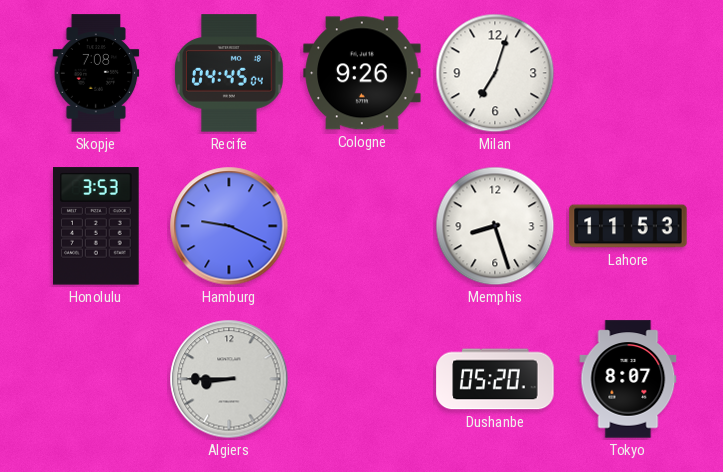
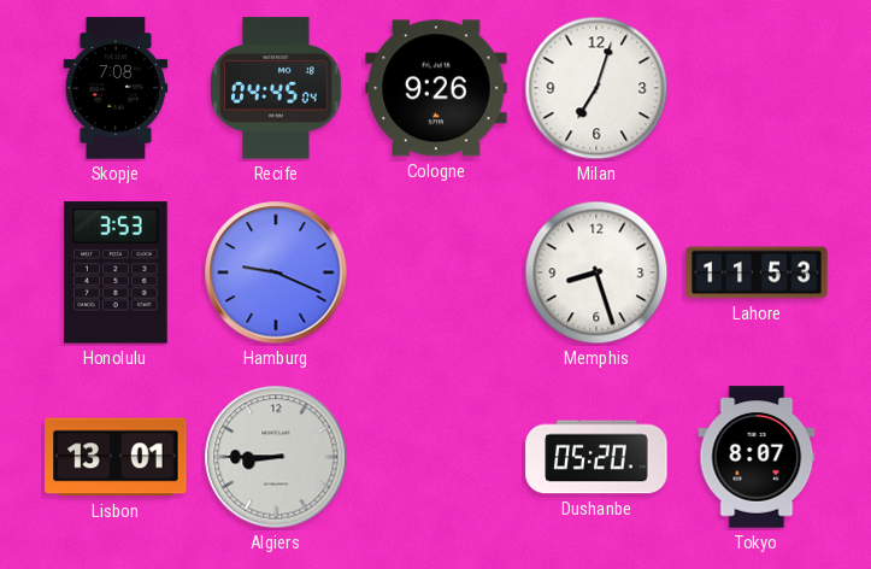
Lisbon: none -> 13:01
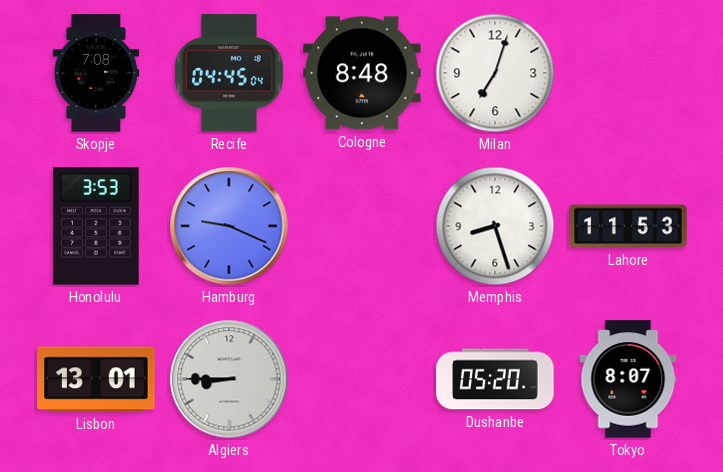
Cologne: 9:26 -> 8:48
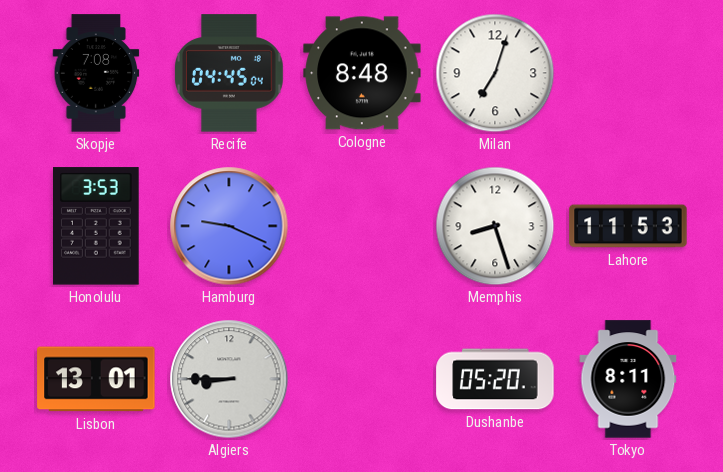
Tokyo: 8:07 -> 8:11
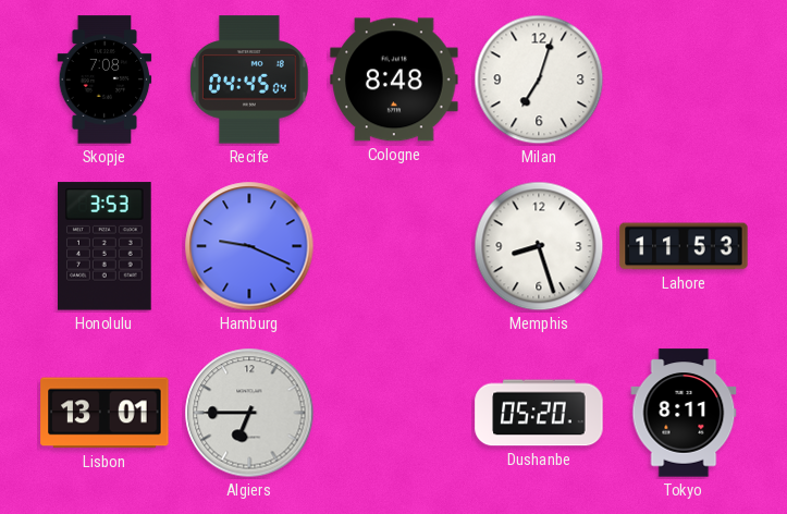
Algiers: 8:45 -> 6:45
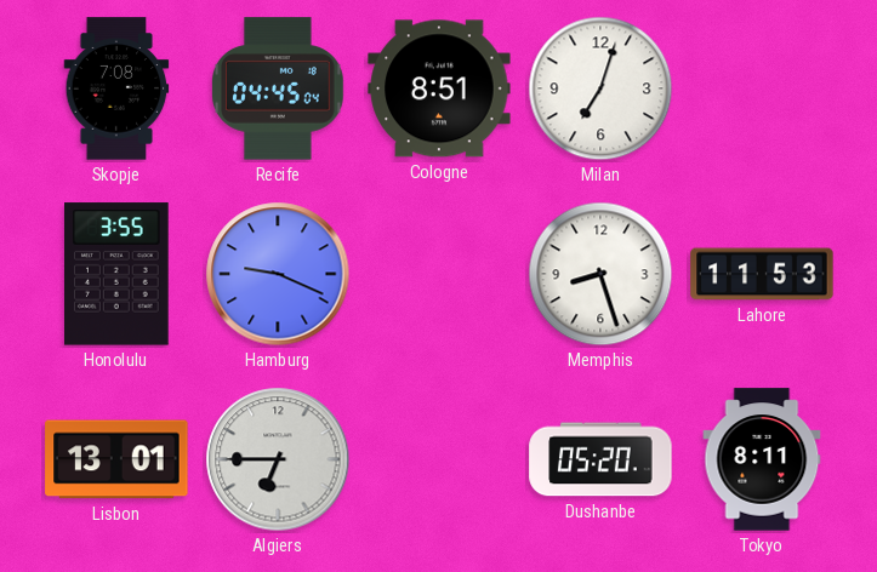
Cologne: 8:48 -> 8:51
Honolulu: 3:53 -> 3:55
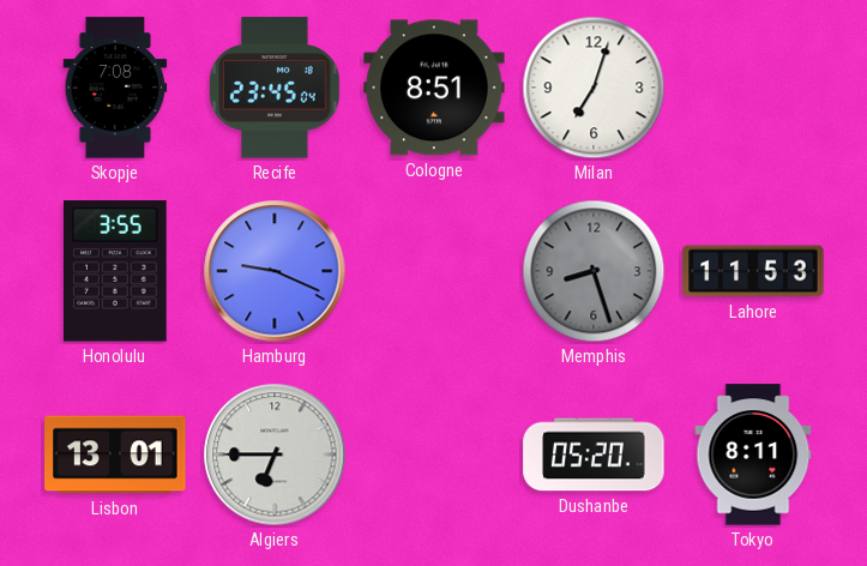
Recife: 04:45 -> 23:45
Memphis dial: white -> grey
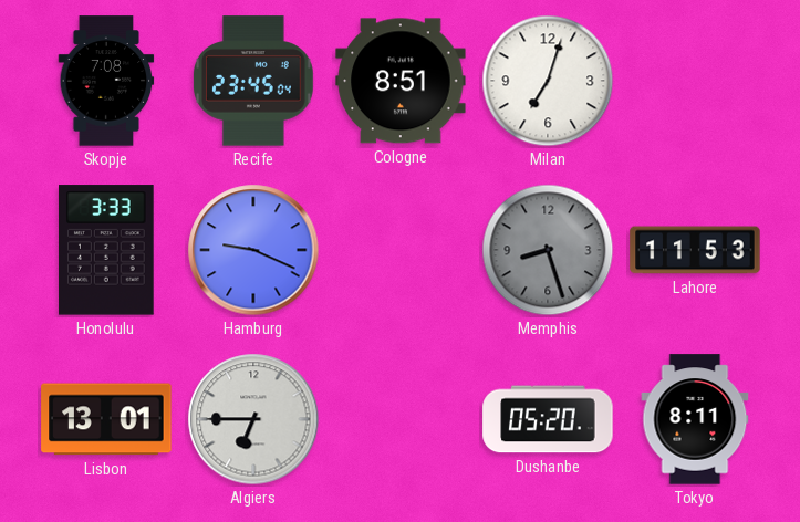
Honolulu: 3:55 -> 3:33
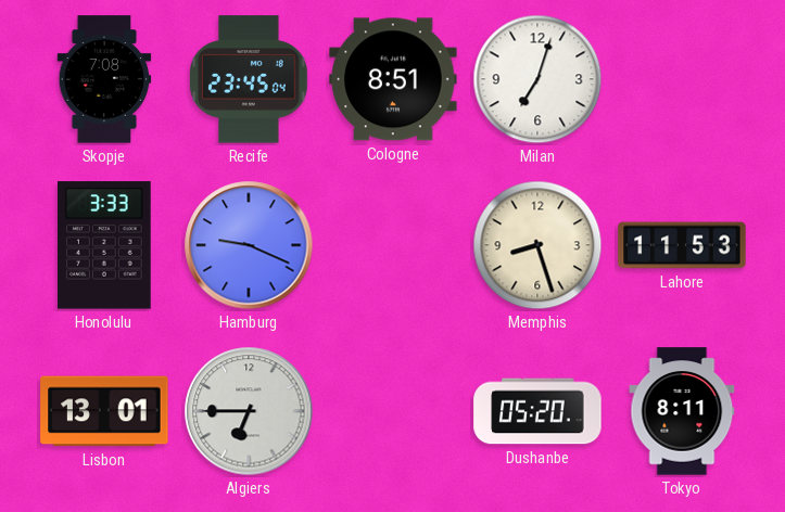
Memphis dial: grey -> cream
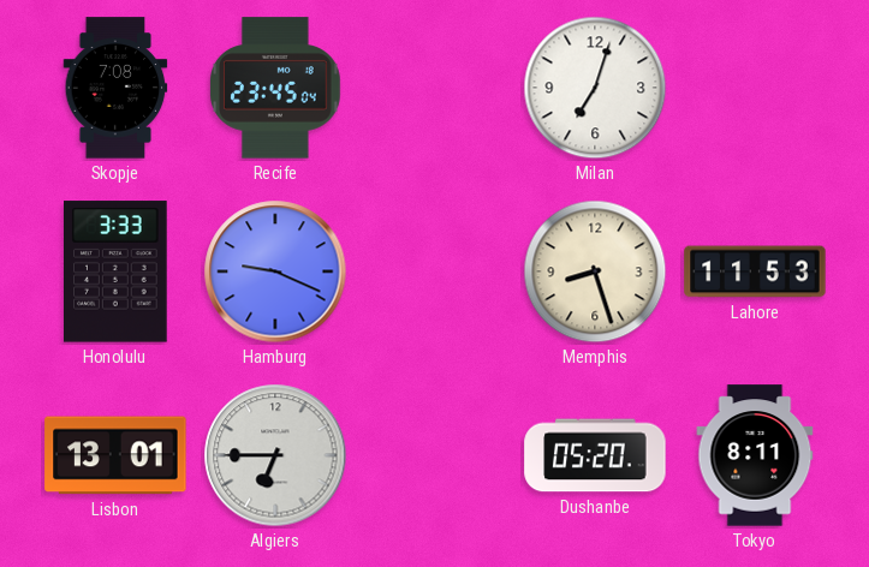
Cologne: 8:51 -> none
